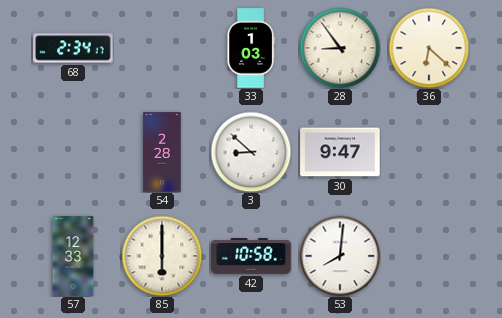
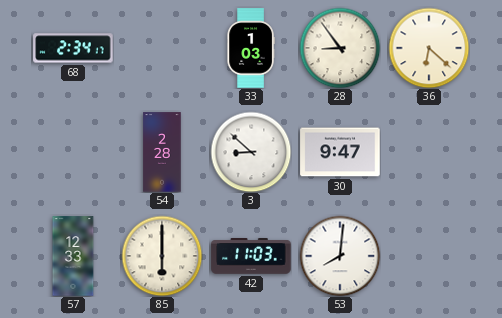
42: 10:58 -> 11:03
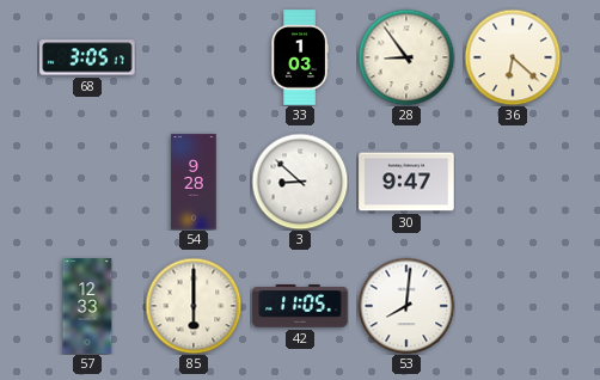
68: 2:34 -> 3:05
54: 2:28 -> 9:28
42: 11:03 -> 11:05
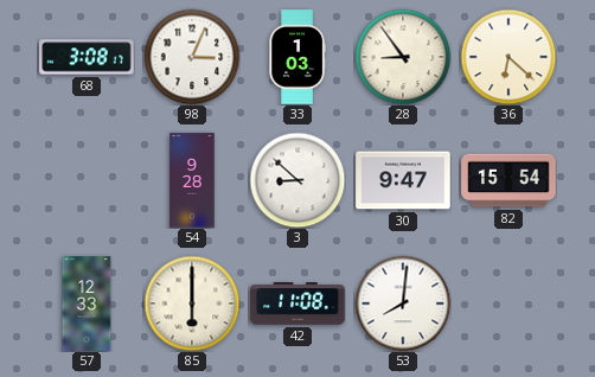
68: 3:05 -> 3:08
98: none -> 3:04
82: none -> 15:54
42: 11:05 -> 11:08
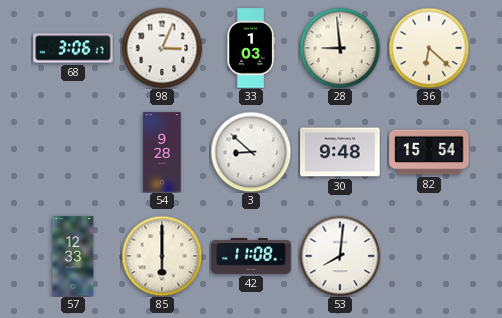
68: 3:08 -> 3:06
28: 8:54 -> 8:59
30: 9:47 -> 9:48
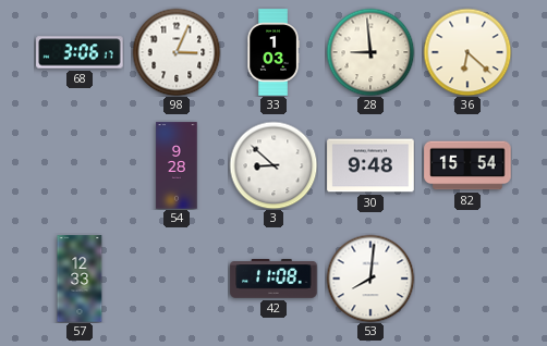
85: 6:00 -> none
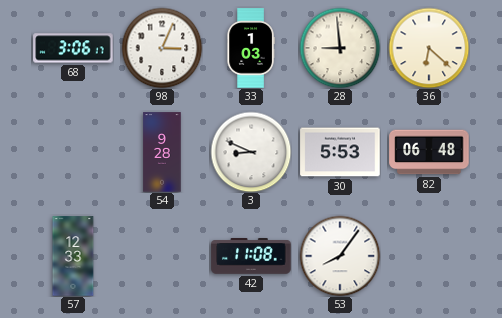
3: 8:52 -> 8:49
30: 9:48 -> 5:53
82: 15:54 -> 06:48
53: 8:01 -> 8:06
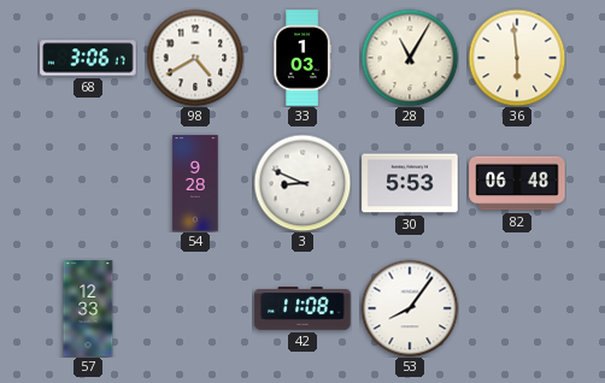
98: 3:04 -> 4:40
28: 8:59 -> 11:05
36: 6:22 -> 5:59
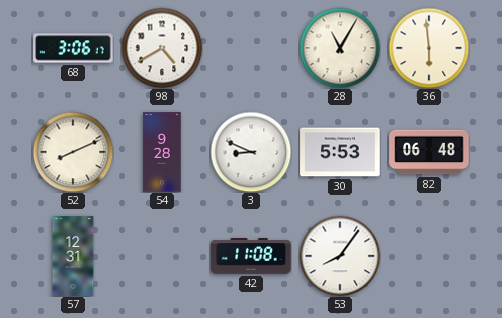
33: 1:03 -> none
52: none -> 8:11
57: 12:33 -> 12:31
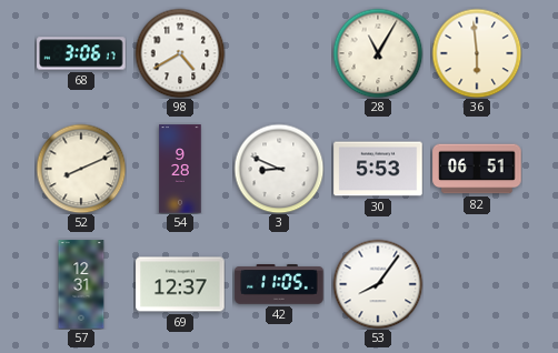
82: 06:48 -> 06:51
69: none -> 12:37
42: 11:08 -> 11:05
